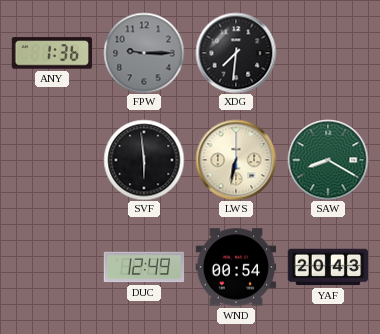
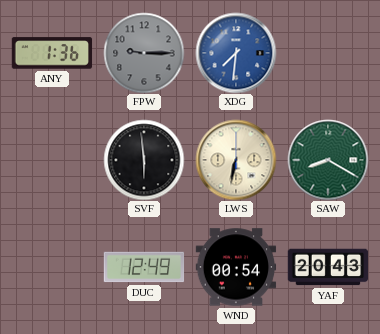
XDG dial: black -> blue
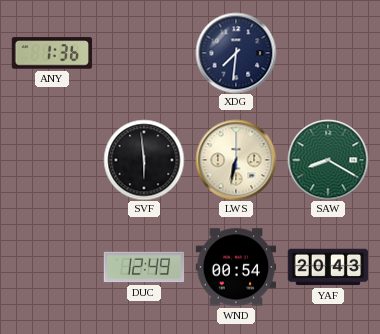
FPW: 9:15 -> none
XDG dial: blue -> navy
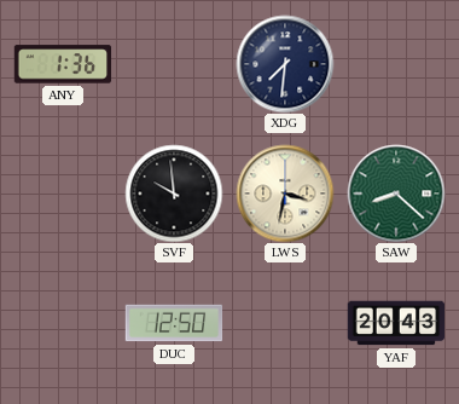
SVF: 5:59 -> 9:59
LWS: 6:32 -> 3:32
SAW: 8:20 -> 8:22
DUC: 12:49 -> 12:50
WND: 00:54 -> none
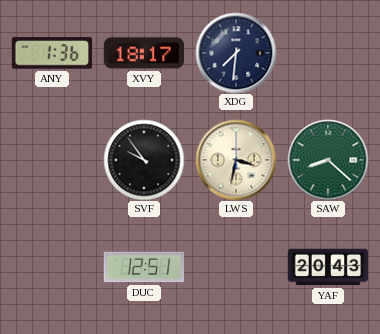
XVY: none -> 18:17
SVF: 9:59 -> 9:54
DUC: 12:50 -> 12:51
